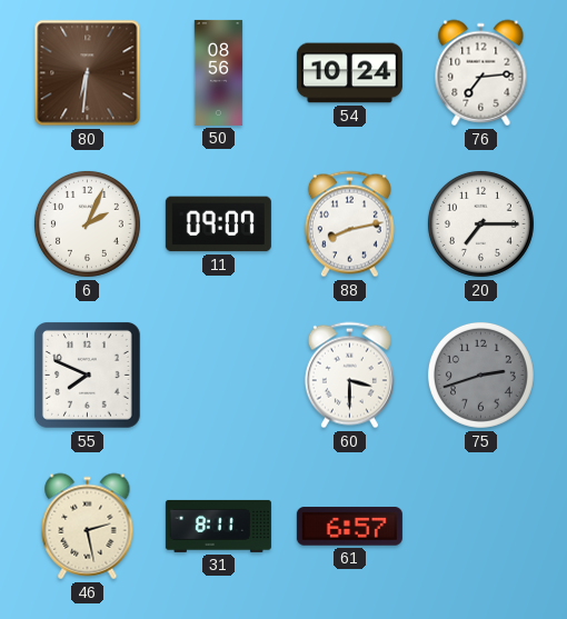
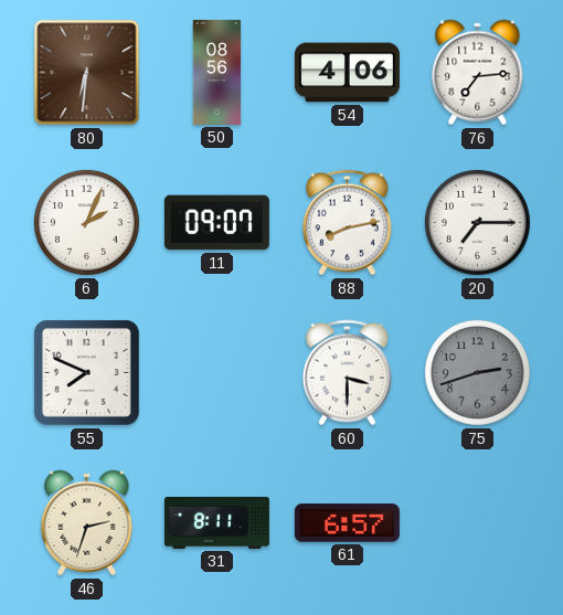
54: 10:24 -> 4:06
46: 2:28 -> 2:33
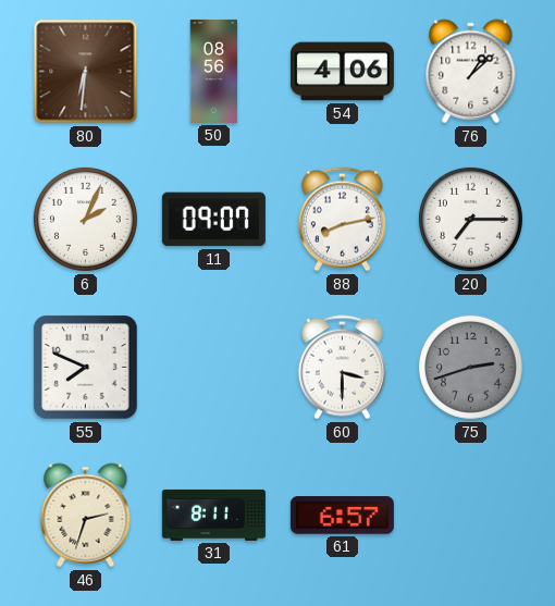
76: 7:14 -> 1:08
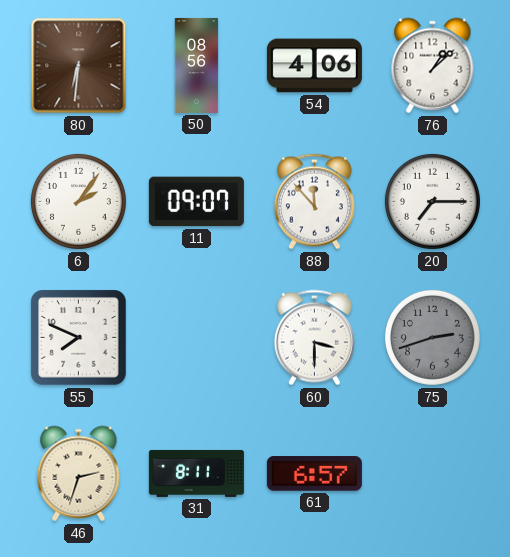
6: 2:04 -> 2:06
88: 8:13 -> 11:53
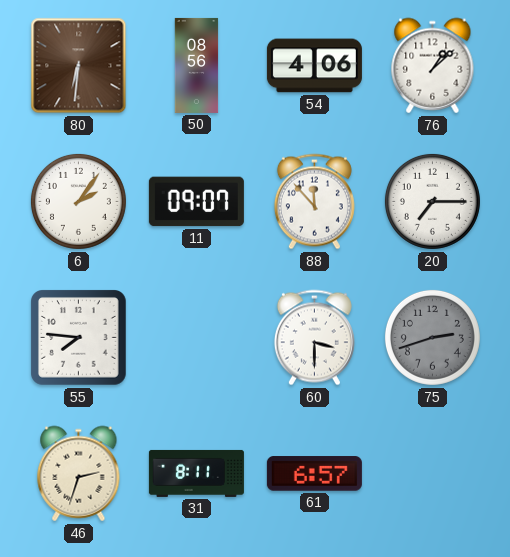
55: 7:49 -> 7:46
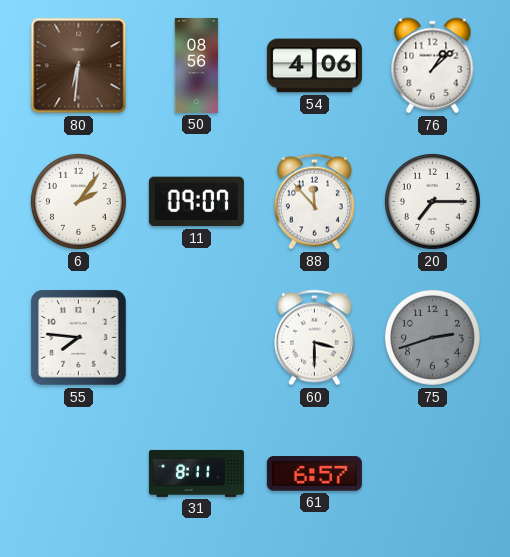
46: 2:33 -> none
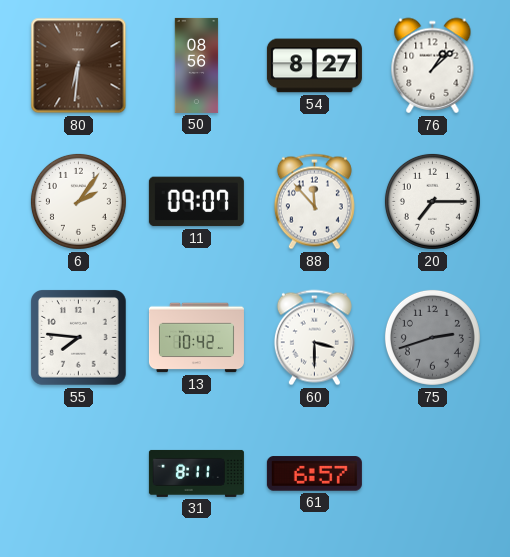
54: 4:06 -> 8:27
13: none -> 10:42
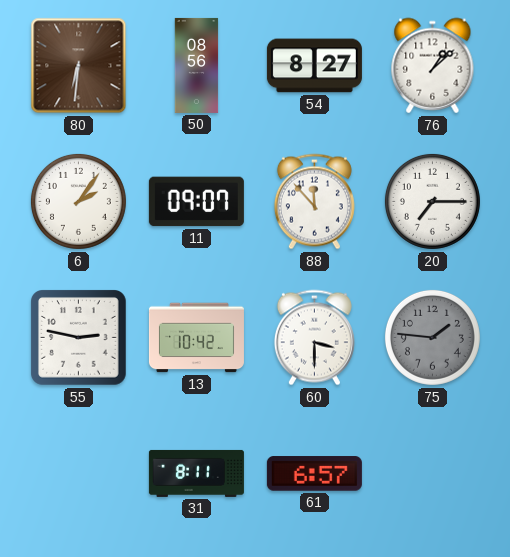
55: 7:46 -> 2:47
75: 2:42 -> 1:46
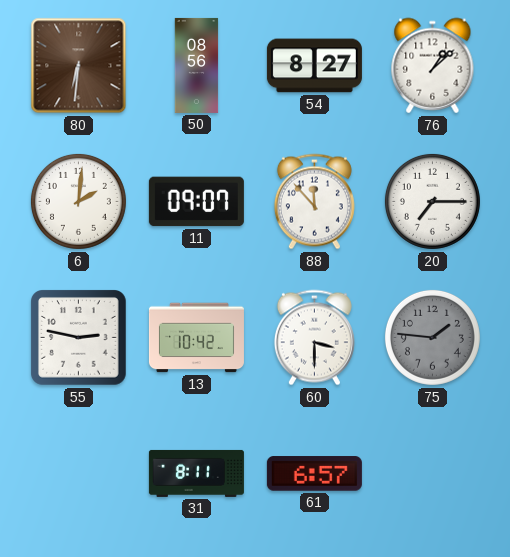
6: 2:06 -> 2:01
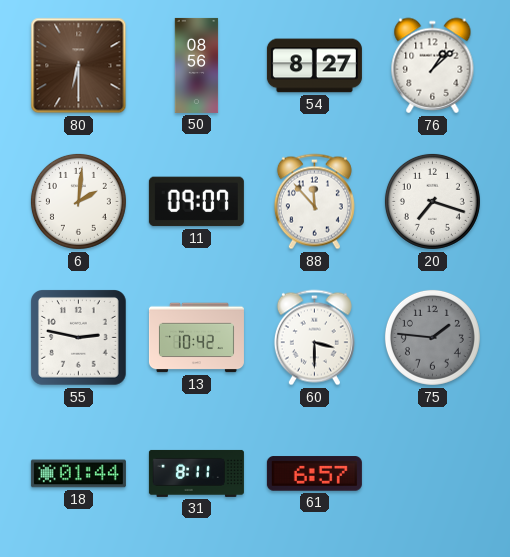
80: 6:31 -> 6:30
20: 7:15 -> 7:18
18: none -> 01:44
